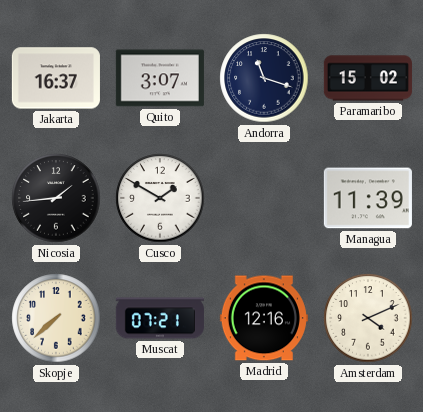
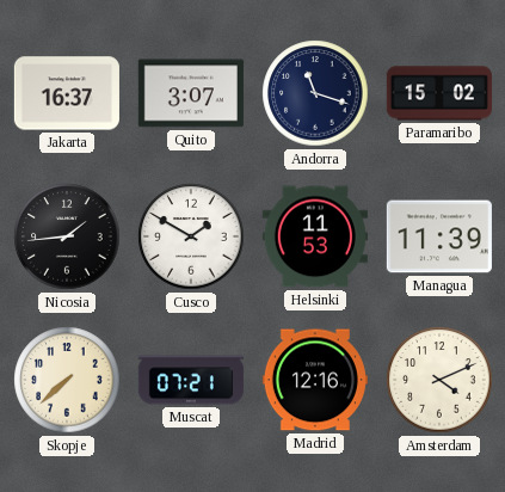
Helsinki: none -> 11:53
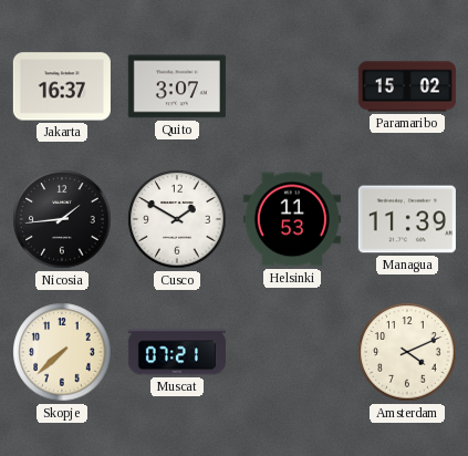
Andorra: 11:18 -> none
Madrid: 12:16 -> none
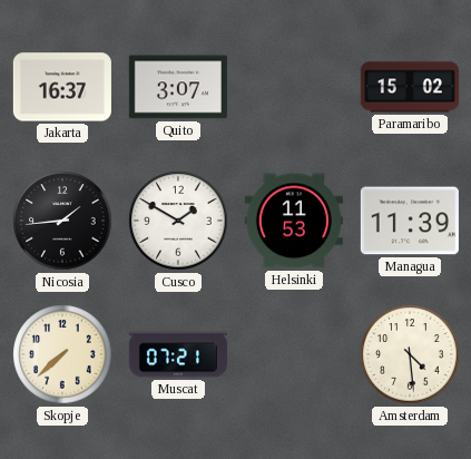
Amsterdam: 4:11 -> 4:29
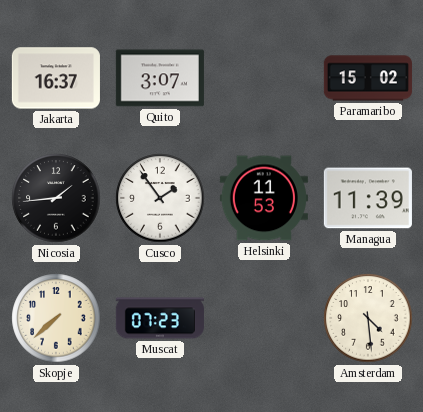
Cusco: 1:50 -> 1:54
Muscat: 07:21 -> 07:23
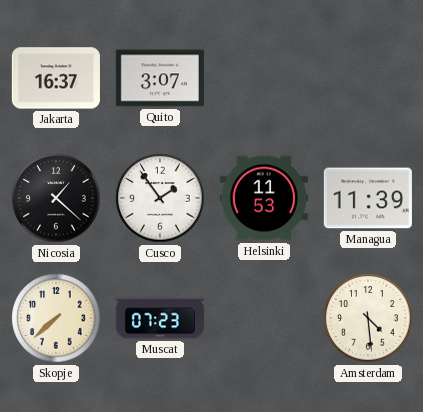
Paramaribo: 15:02 -> none
Nicosia: 1:44 -> 1:22
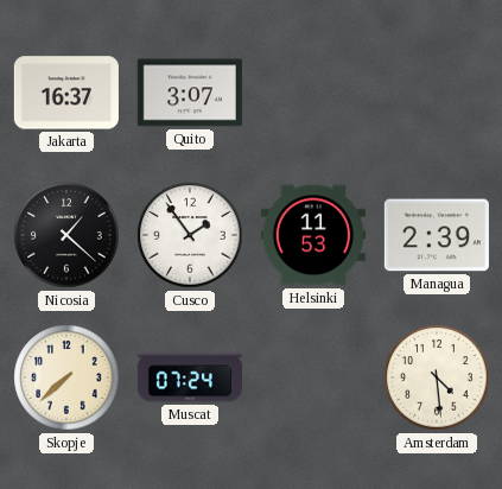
Managua: 11:39 -> 2:39
Muscat: 07:23 -> 07:24
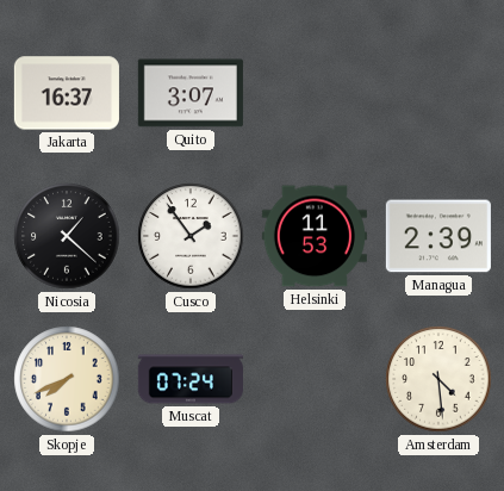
Skopje: 7:38 -> 7:41
